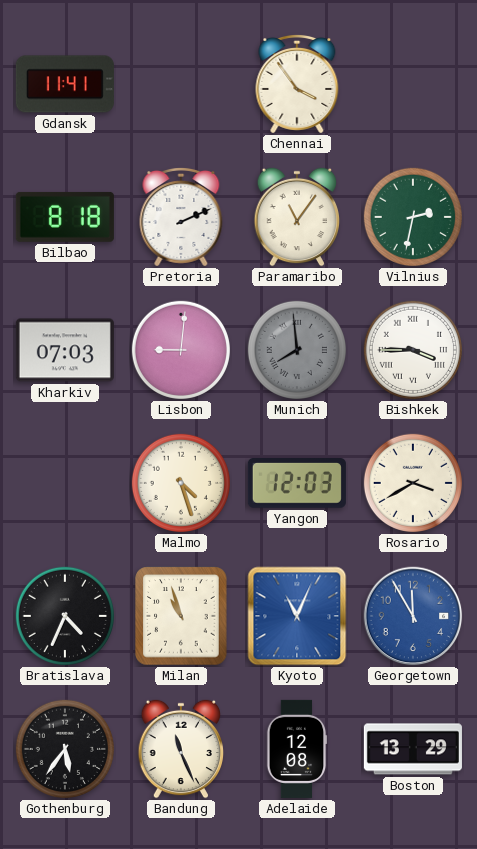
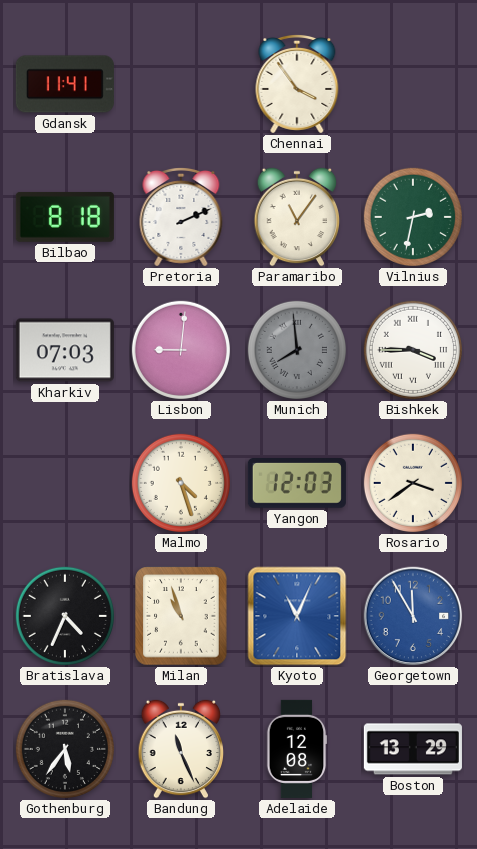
Rosario: 3:40 -> 3:39
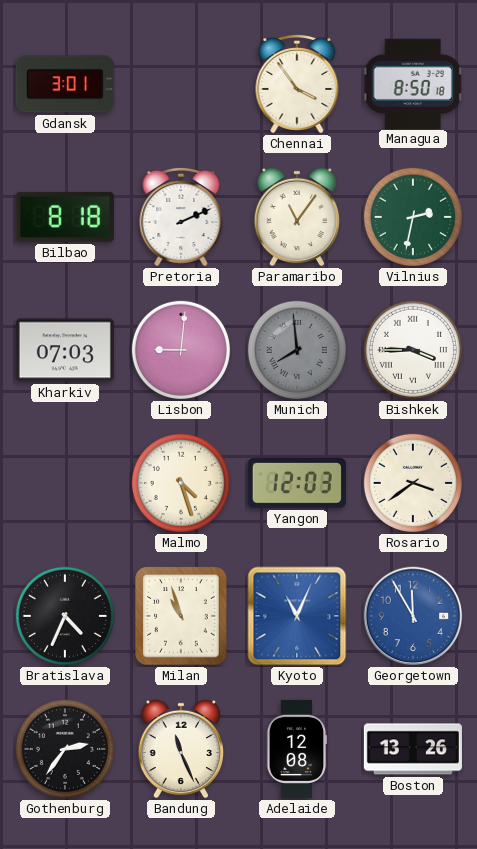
Gdansk: 11:41 -> 3:01
Managua: none -> 8:50
Gothenburg: 5:36 -> 2:36
Boston: 13:29 -> 13:26
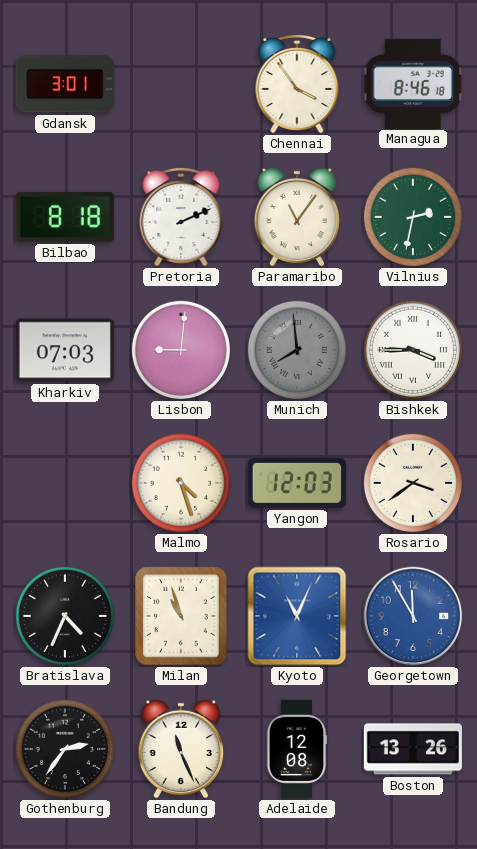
Managua: 8:50 -> 8:46
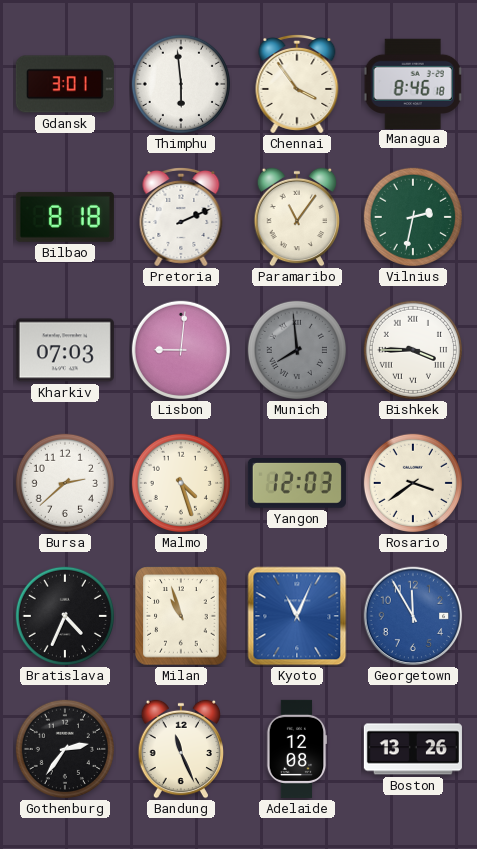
Thimphu: none -> 5:59
Bursa: none -> 2:38
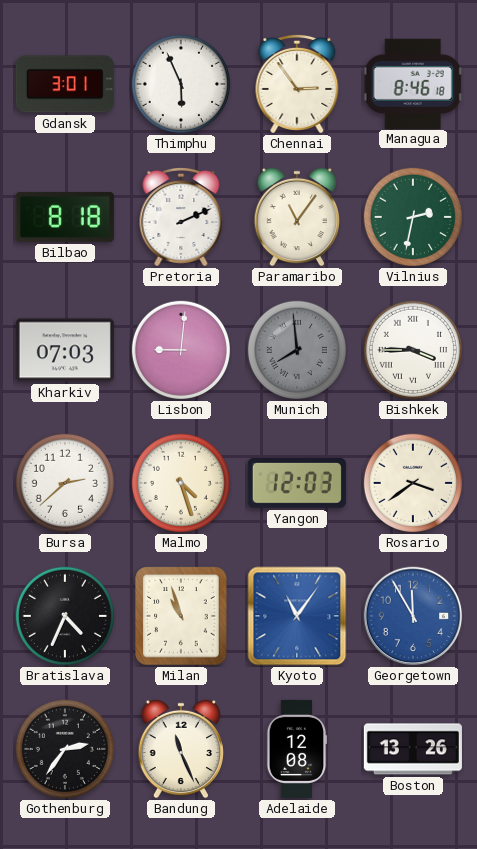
Thimphu: 5:59 -> 5:56
Chennai: 3:54 -> 2:54
Kyoto: 11:04 -> 11:06
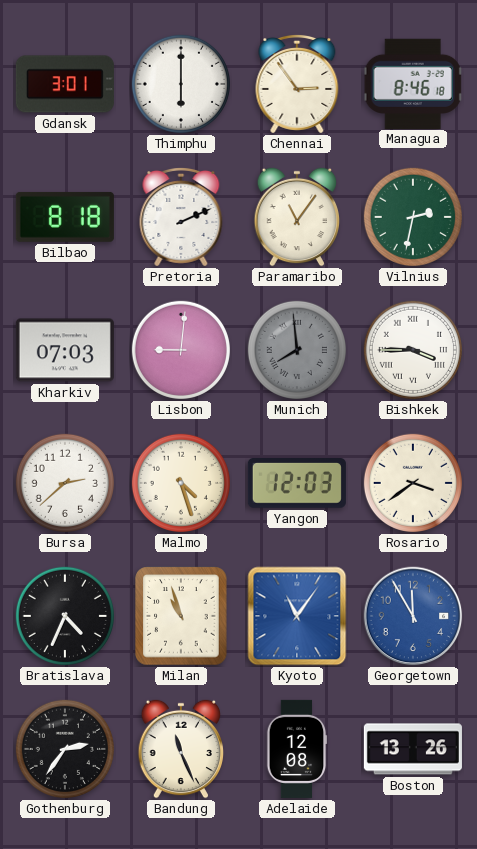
Thimphu: 5:56 -> 6:00
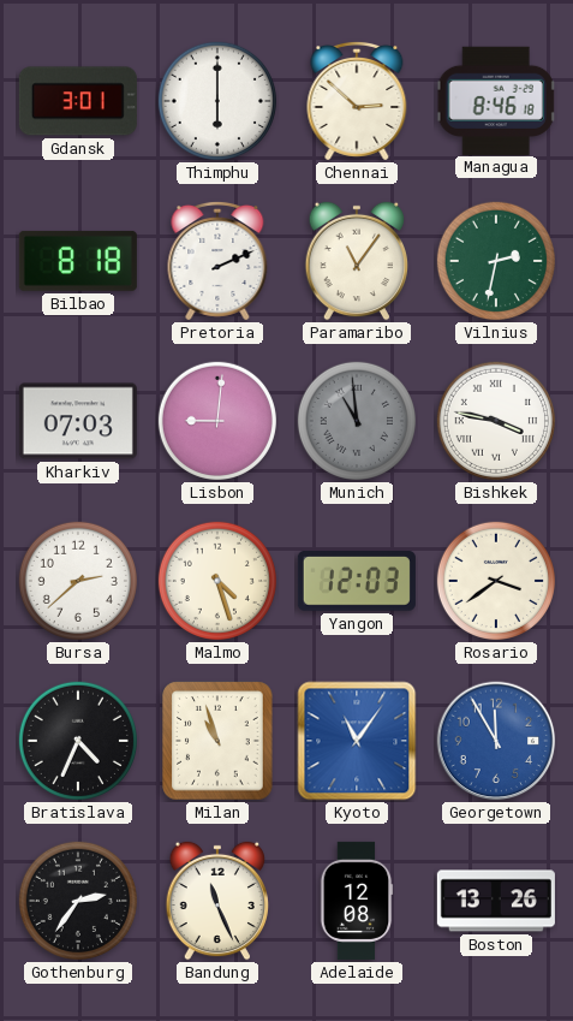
Chennai: 2:54 -> 2:52
Munich: 7:59 -> 10:59
Bishkek: 3:45 -> 3:47
